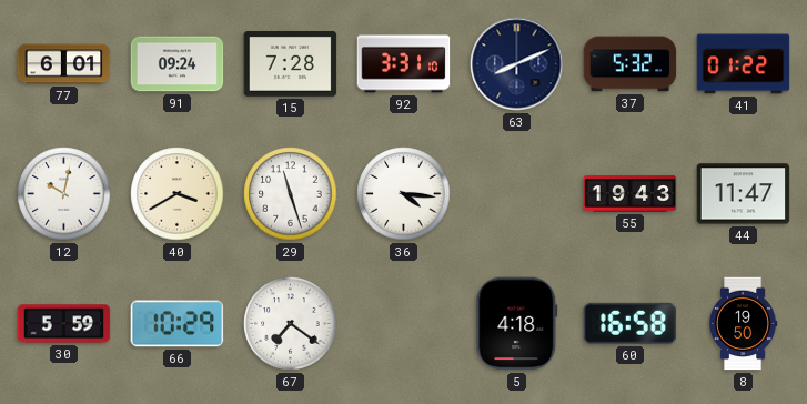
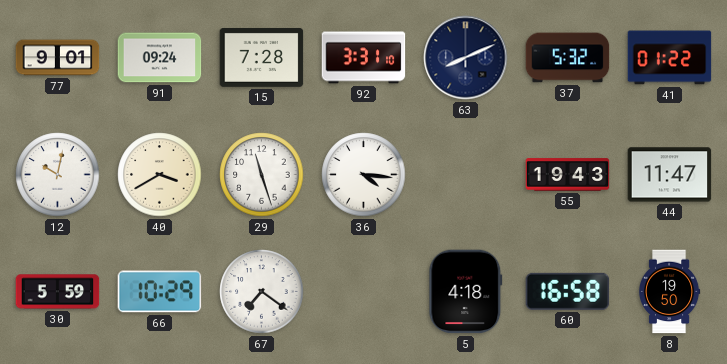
77: 6:01 -> 9:01
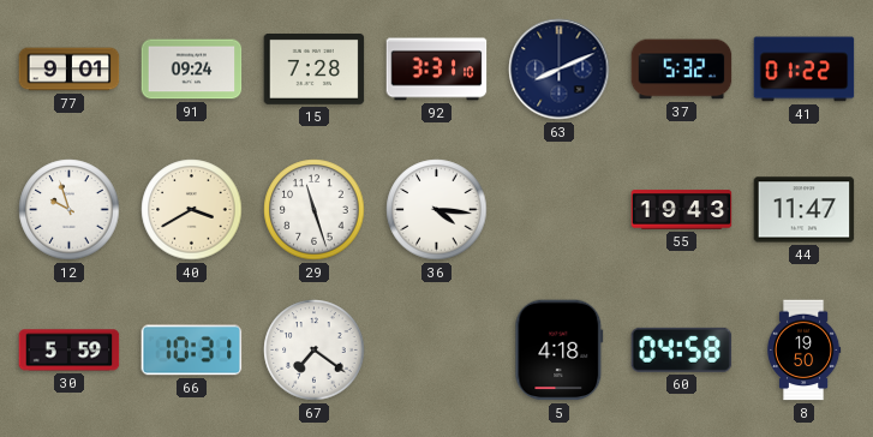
12: 10:02 -> 9:57
66: 10:29 -> 10:31
60: 16:58 -> 04:58
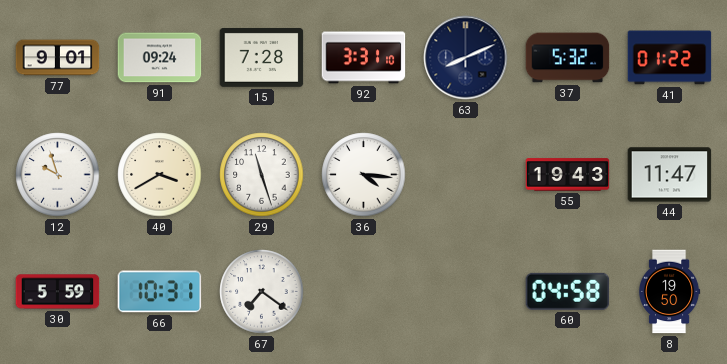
5: 4:18 -> none
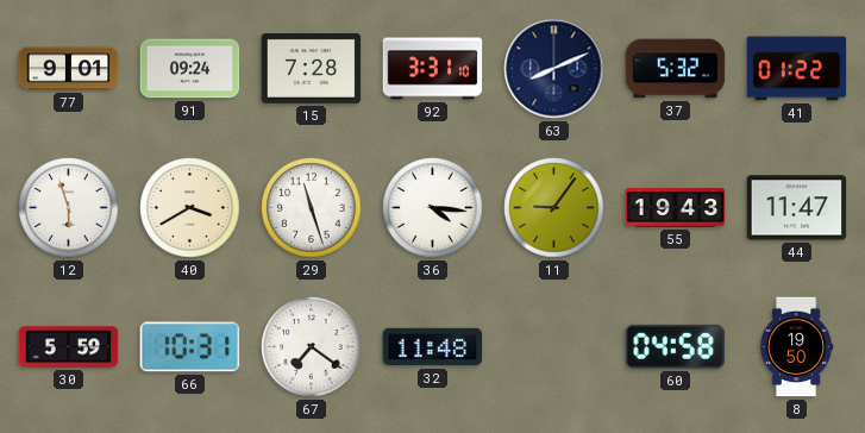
12: 9:57 -> 5:57
11: none -> 9:06
32: none -> 11:48
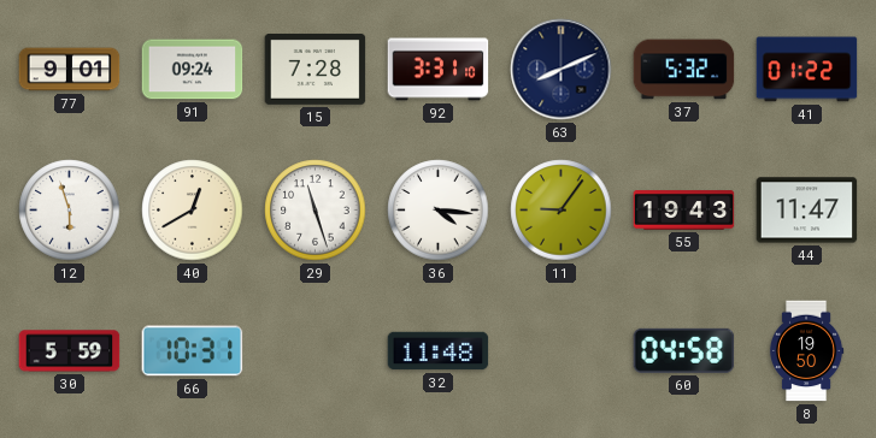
40: 3:40 -> 12:40
67: 7:21 -> none
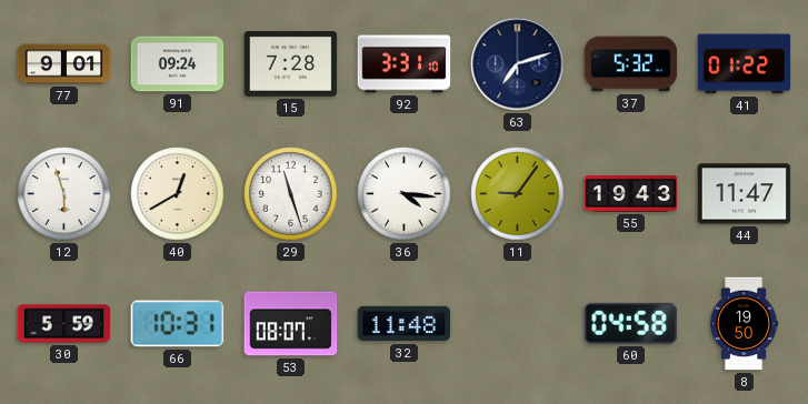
63: 8:11 -> 7:12
53: none -> 08:07
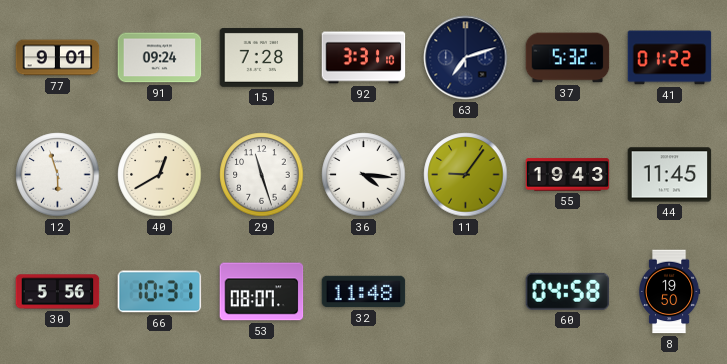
44: 11:47 -> 11:45
30: 5:59 -> 5:56
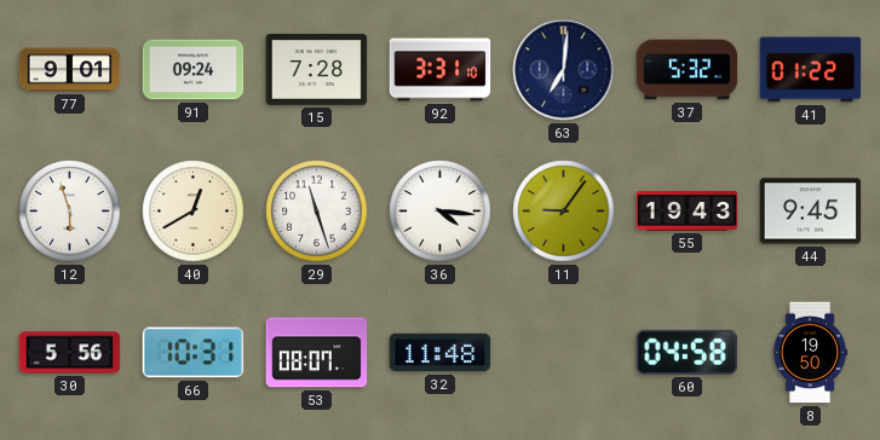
63: 7:12 -> 7:01
44: 11:45 -> 9:45
